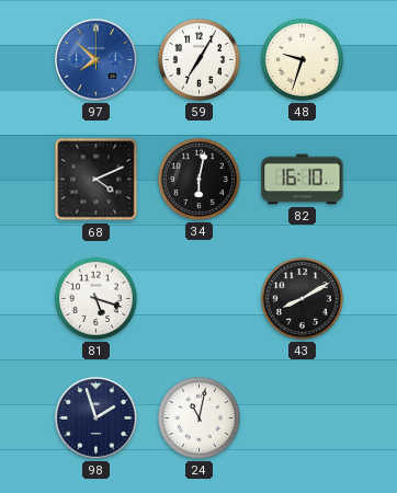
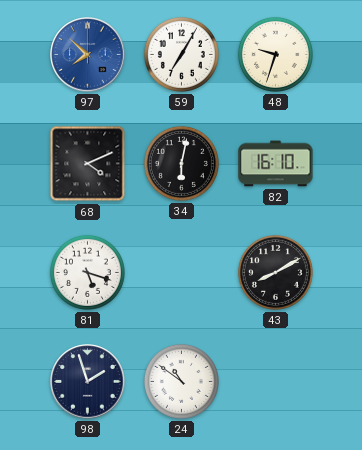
24: 11:02 -> 10:51
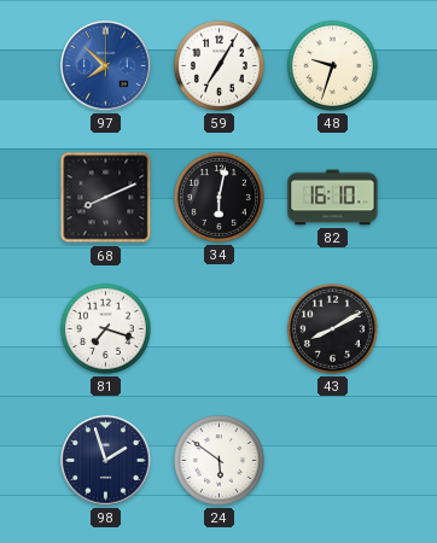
68: 4:11 -> 8:11
81: 5:18 -> 7:18
24: 10:51 -> 5:51
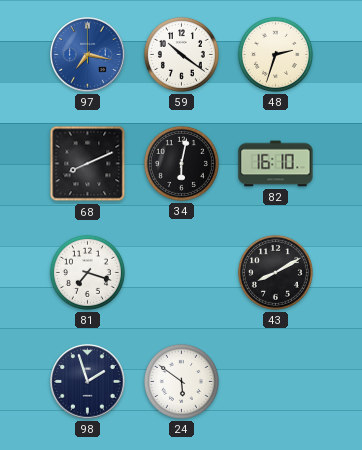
97: 7:52 -> 7:17
59: 7:05 -> 10:21
48: 9:33 -> 2:33
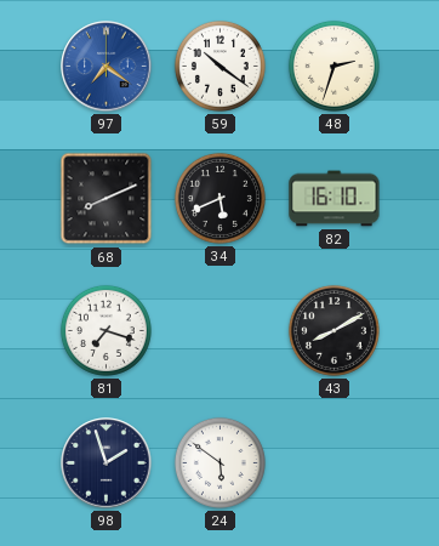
97: 7:17 -> 7:21
34: 6:02 -> 5:41
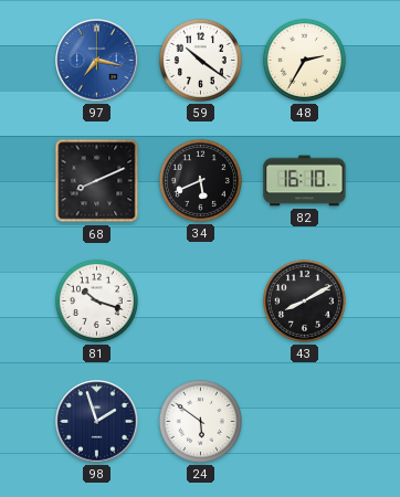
97: 7:21 -> 7:17
48: 2:33 -> 2:35
81: 7:18 -> 10:18
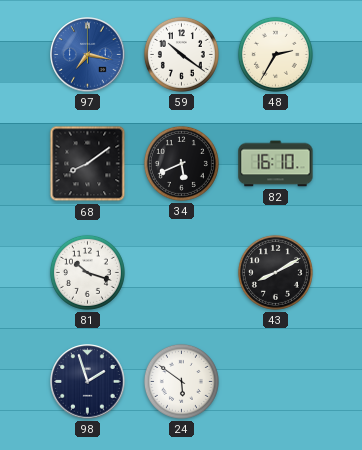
68: 8:11 -> 8:09
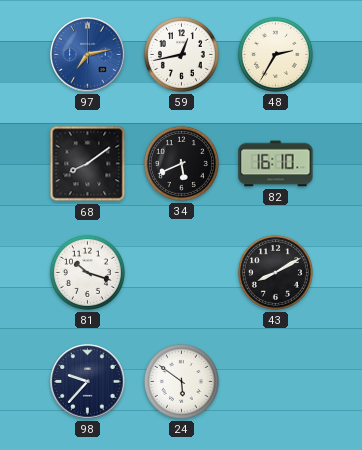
97: 7:17 -> 7:13
59: 10:21 -> 12:43
98: 1:57 -> 9:37
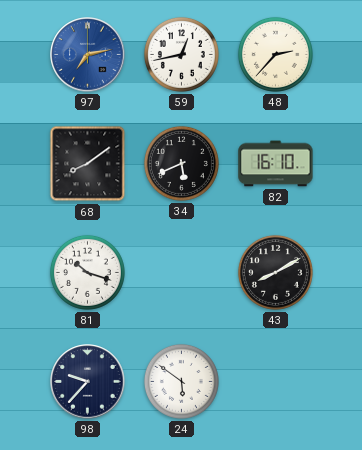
48: 2:35 -> 2:37
